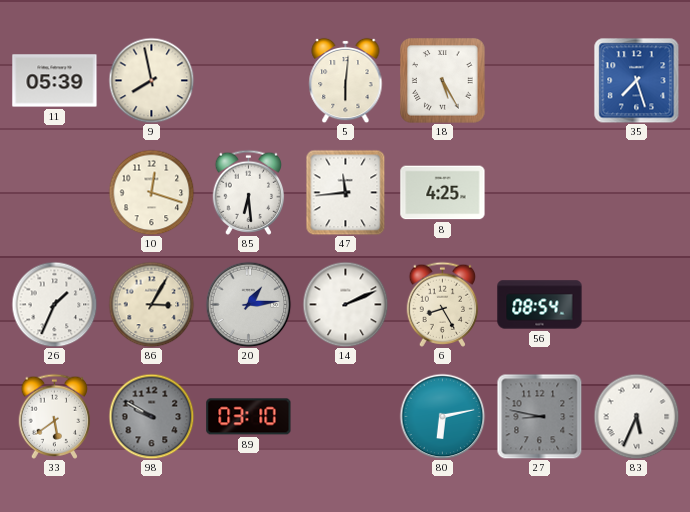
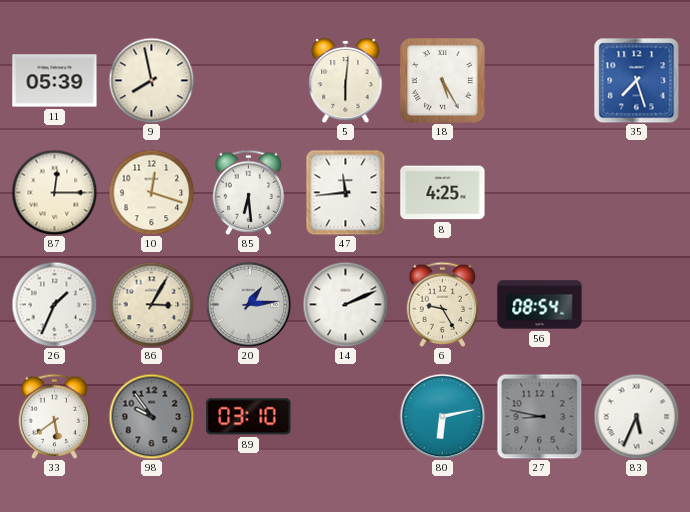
87: none -> 12:15
6: 8:25 -> 9:25
98: 9:50 -> 9:54
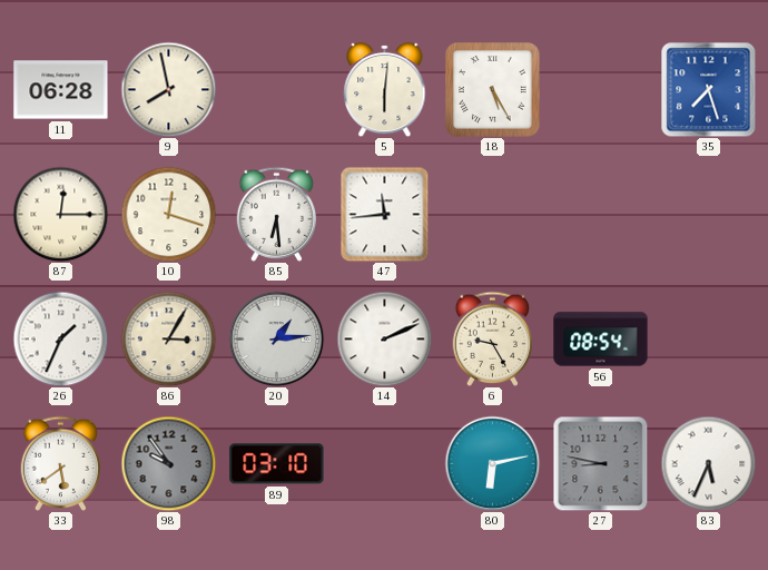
11: 05:39 -> 06:28
8: 4:25 -> none
